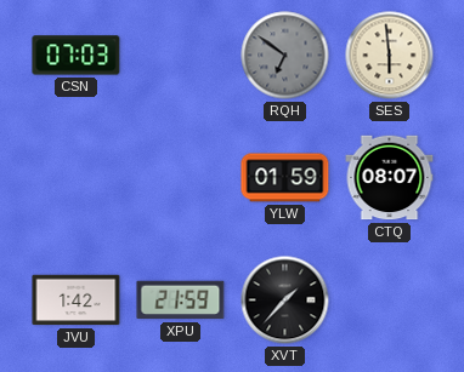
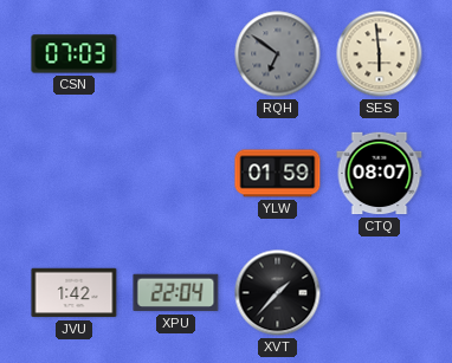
XPU: 21:59 -> 22:04
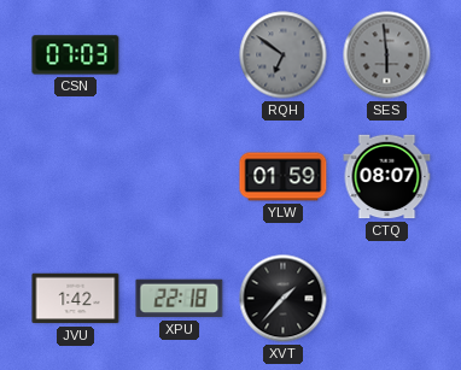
SES dial: cream -> grey
XPU: 22:04 -> 22:18
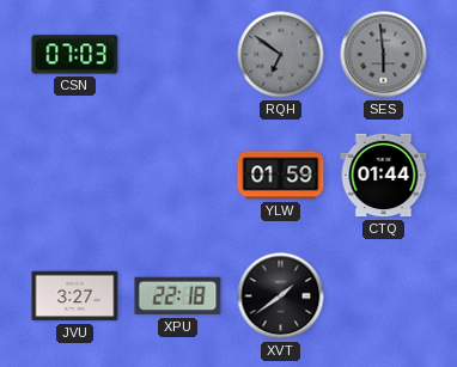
CTQ: 08:07 -> 01:44
JVU: 1:42 -> 3:27
XVT: 1:37 -> 1:39
